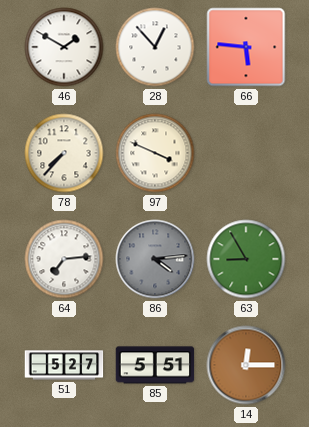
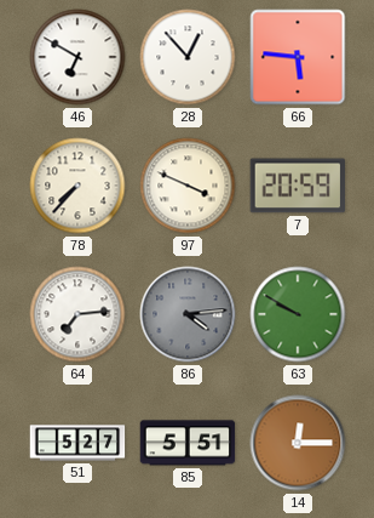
46: 1:50 -> 6:50
7: none -> 20:59
63: 8:55 -> 9:50
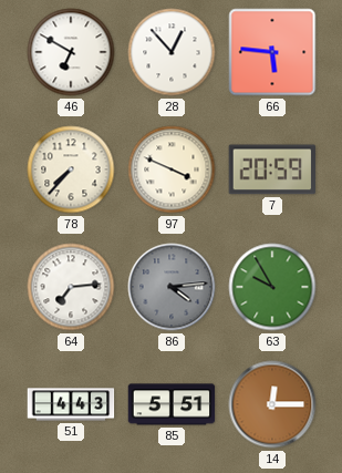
63: 9:50 -> 9:55
51: 5:27 -> 4:43
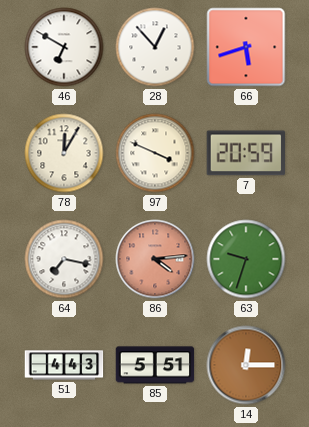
66: 5:46 -> 5:42
78: 7:37 -> 12:05
64: 7:14 -> 7:17
86 dial: grey -> salmon
63: 9:55 -> 9:33
